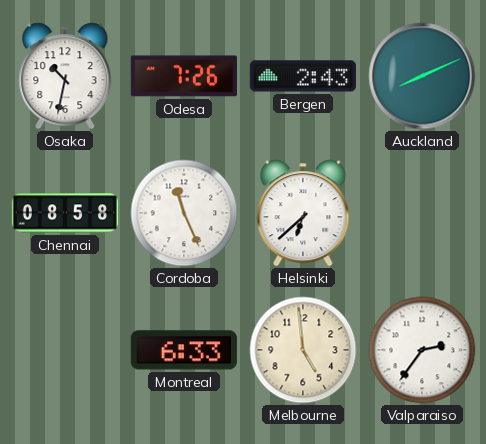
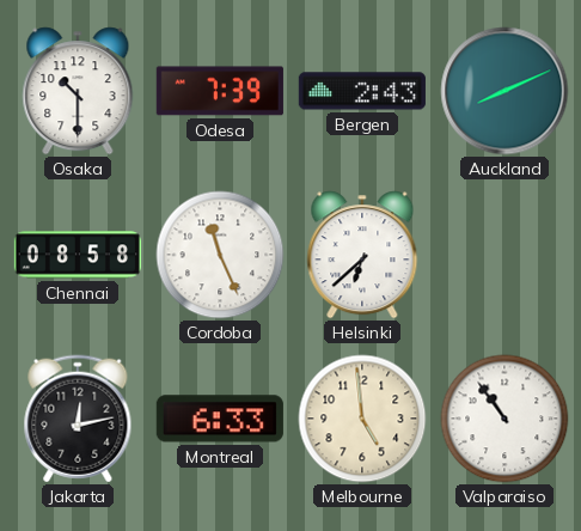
Osaka: 10:32 -> 10:30
Odesa: 7:26 -> 7:39
Jakarta: none -> 12:13
Valparaiso: 2:36 -> 10:54
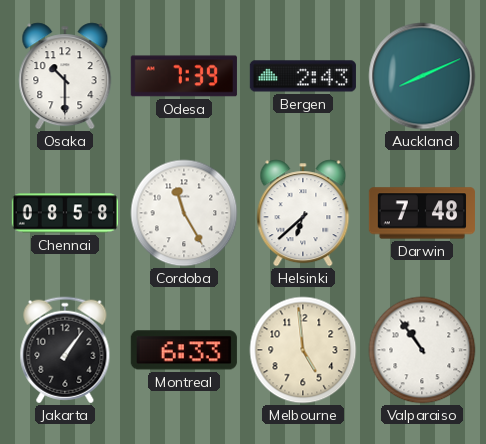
Cordoba: 11:26 -> 11:25
Darwin: none -> 7:48
Jakarta: 12:13 -> 1:06
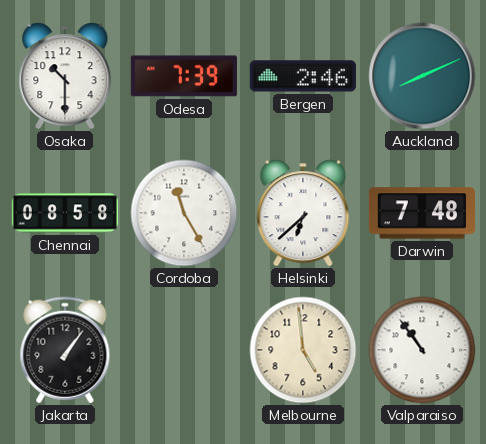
Bergen: 2:43 -> 2:46
Montreal: 6:33 -> none
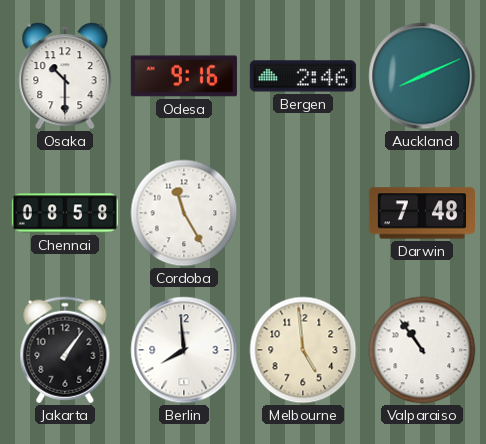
Odesa: 7:39 -> 9:16
Helsinki: 6:38 -> none
Berlin: none -> 7:59
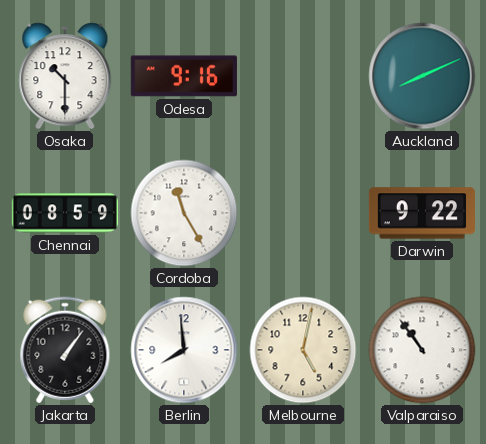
Bergen: 2:46 -> none
Chennai: 08:58 -> 08:59
Darwin: 7:48 -> 9:22
Melbourne: 4:59 -> 5:02
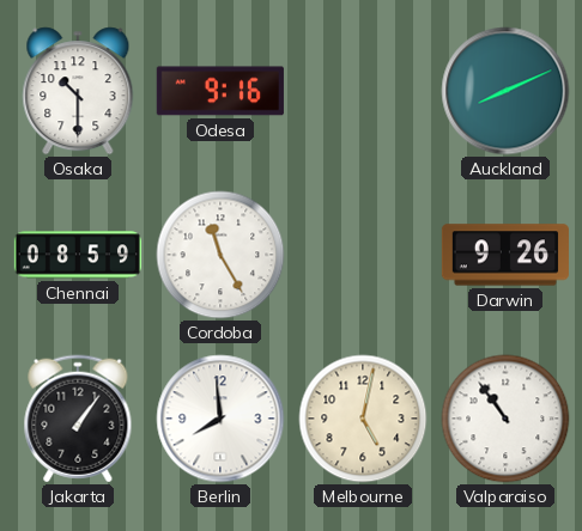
Darwin: 9:22 -> 9:26
